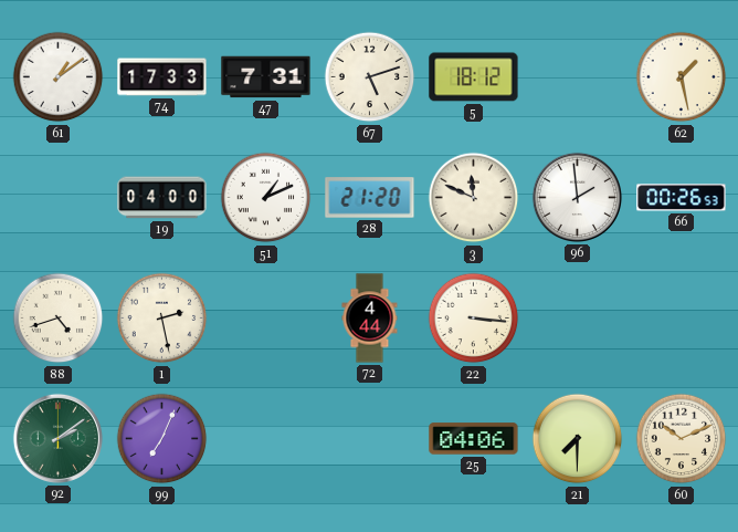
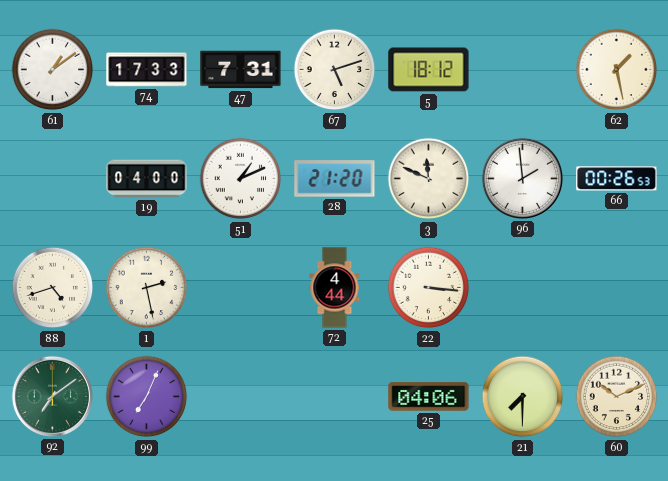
92: 2:09 -> 7:09
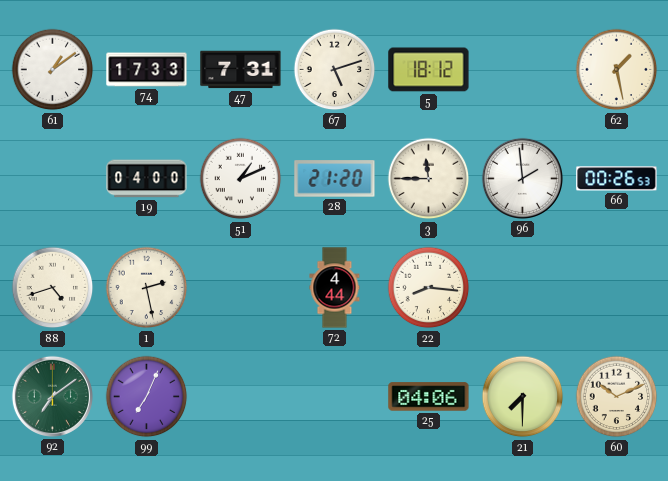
3: 11:49 -> 11:45
22: 3:16 -> 8:16
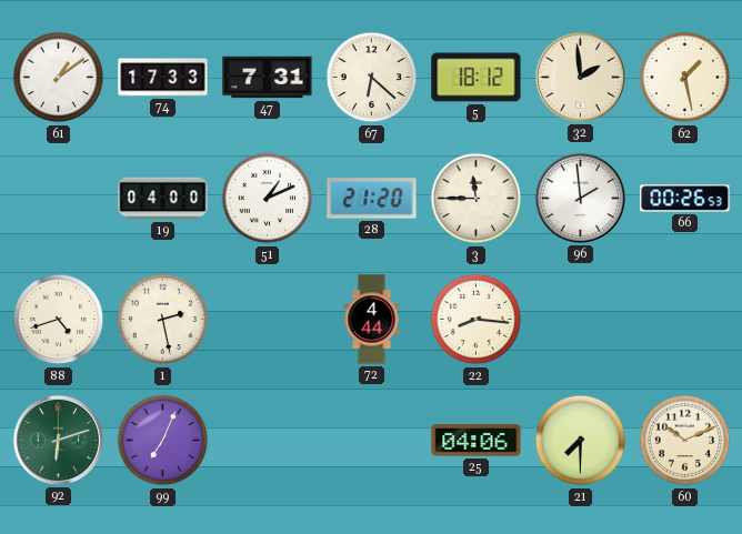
67: 5:12 -> 6:22
32: none -> 1:59
92: 7:09 -> 6:12
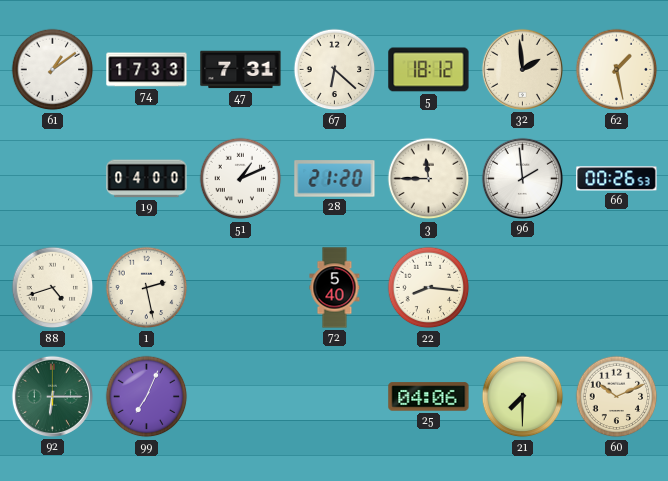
72: 4:44 -> 5:40
92: 6:12 -> 6:15
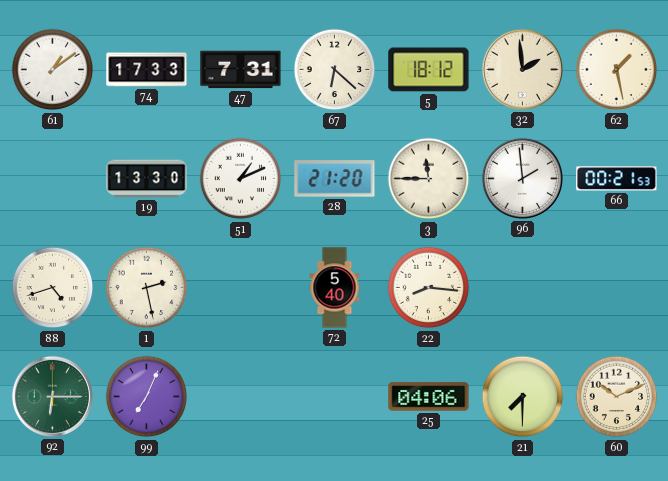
19: 04:00 -> 13:30
66: 00:26 -> 00:21
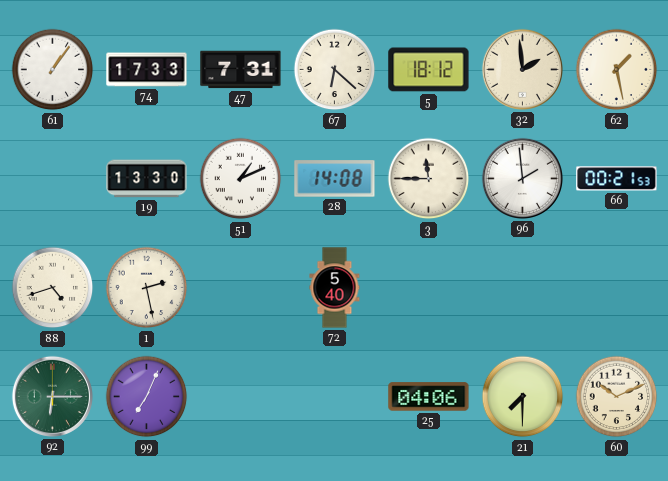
61: 1:09 -> 1:06
28: 21:20 -> 14:08
22: 8:16 -> none
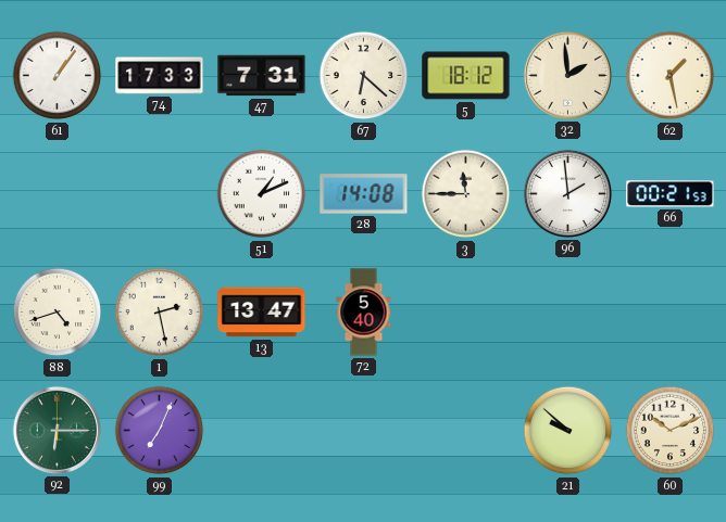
19: 13:30 -> none
13: none -> 13:47
25: 04:06 -> none
21: 7:30 -> 9:52
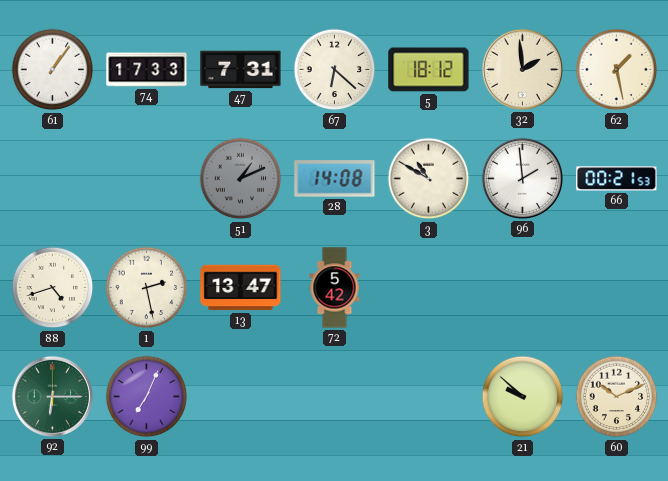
51 dial: white -> grey
3: 11:45 -> 10:50
72: 5:40 -> 5:42
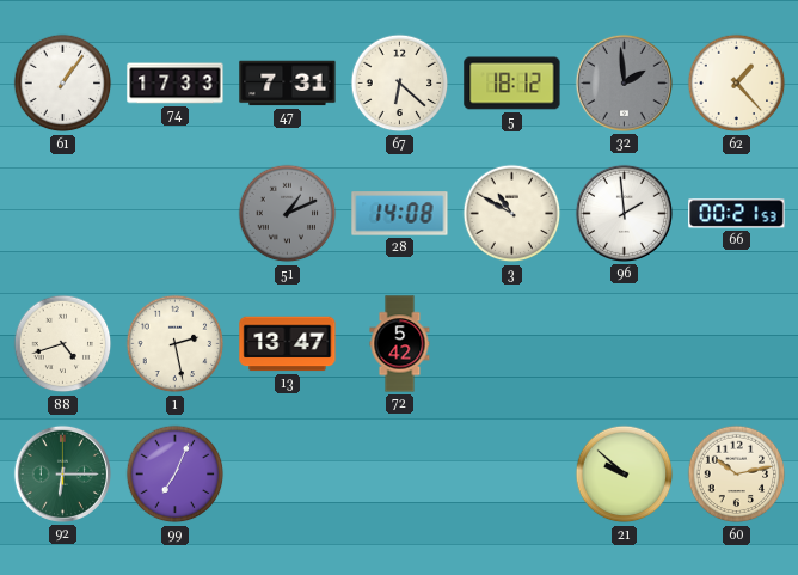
32 dial: cream -> grey
62: 1:28 -> 1:23
60: 10:11 -> 10:13
